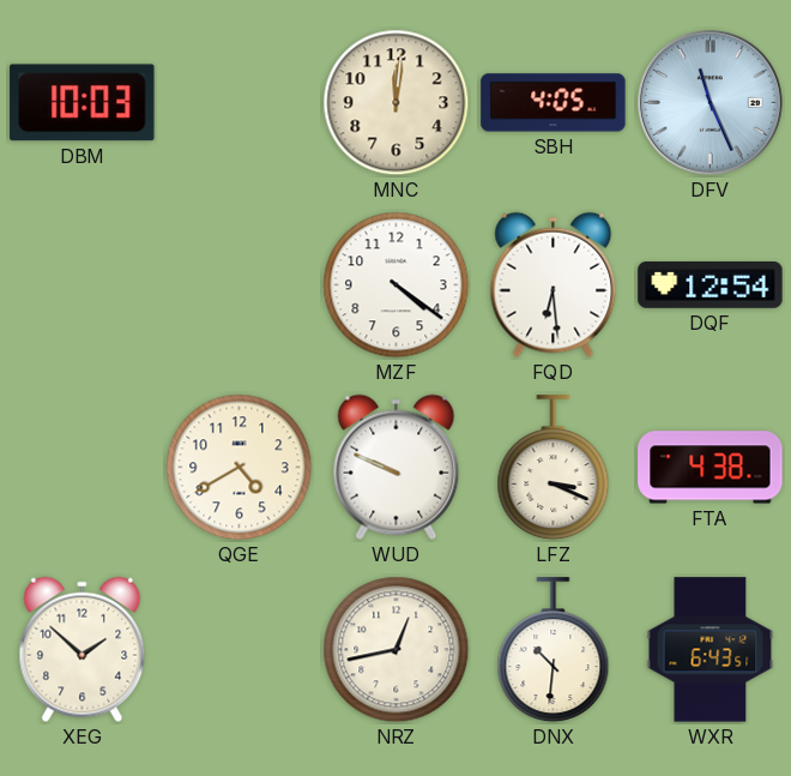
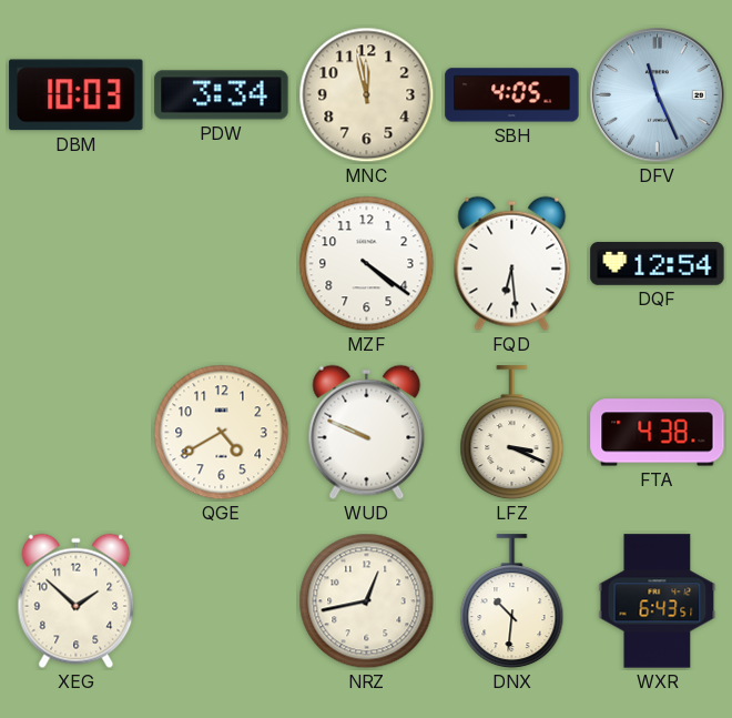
PDW: none -> 3:34
MNC: 12:01 -> 11:58
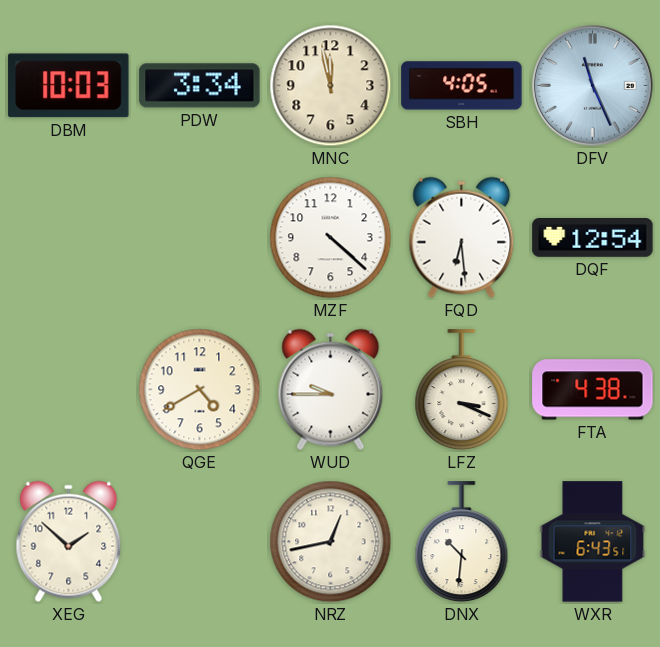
MZF: 4:21 -> 4:22
WUD: 9:49 -> 9:45
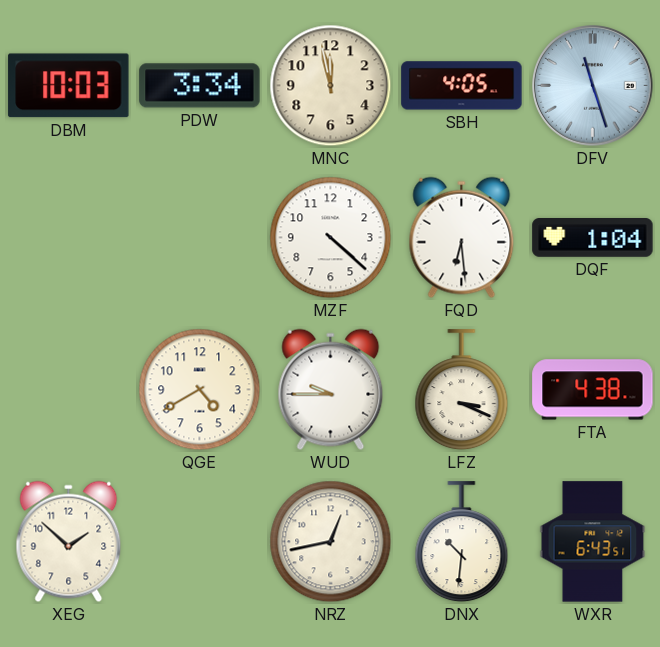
DFV: 11:26 -> 11:27
DQF: 12:54 -> 1:04
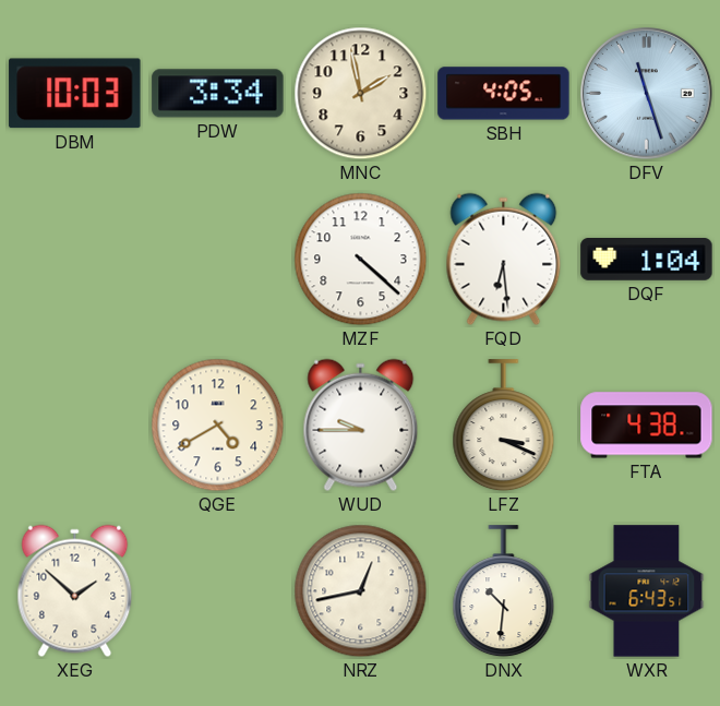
MNC: 11:58 -> 1:58
